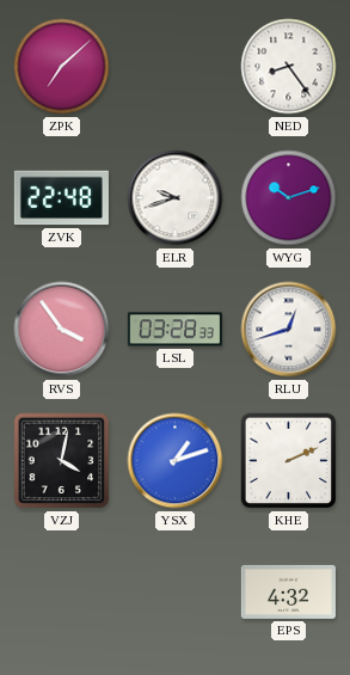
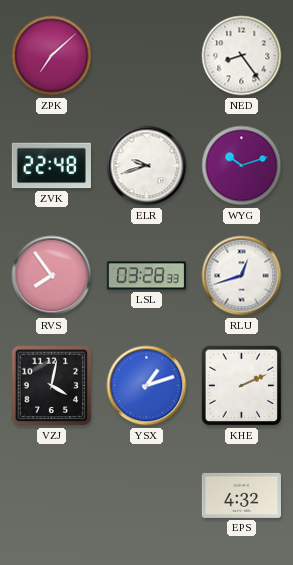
RVS: 3:54 -> 7:54
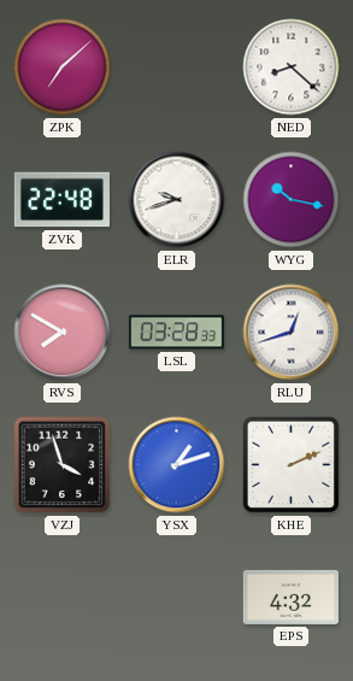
NED: 8:24 -> 8:22
WYG: 10:12 -> 10:17
RVS: 7:54 -> 7:50
VZJ: 4:02 -> 3:57
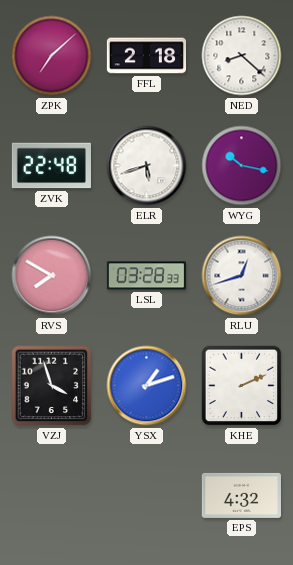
FFL: none -> 2:18
ELR: 9:42 -> 5:42
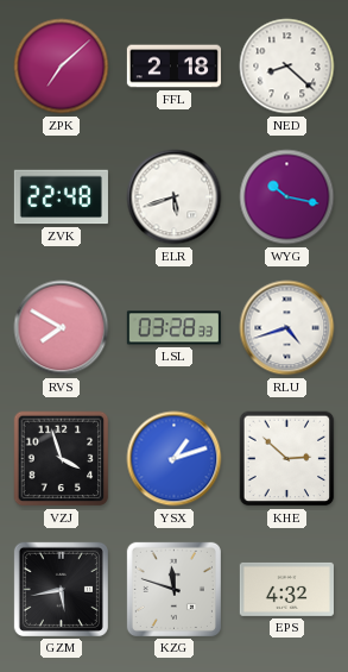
RLU: 12:42 -> 4:42
KHE: 2:11 -> 2:52
GZM: none -> 5:43
KZG: none -> 11:48
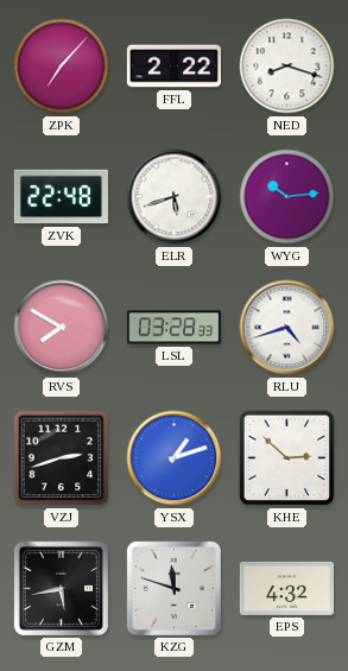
ZPK: 7:08 -> 7:07
FFL: 2:18 -> 2:22
NED: 8:22 -> 8:18
WYG: 10:17 -> 10:14
VZJ: 3:57 -> 2:42
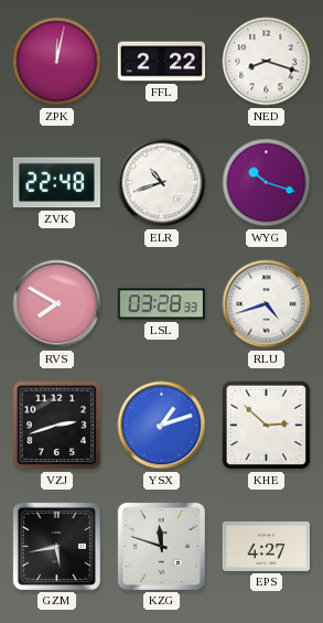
ZPK: 7:07 -> 12:02
ELR: 5:42 -> 10:42
WYG: 10:14 -> 10:18
EPS: 4:32 -> 4:27
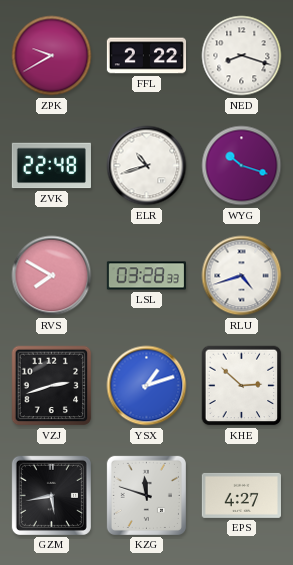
ZPK: 12:02 -> 9:40
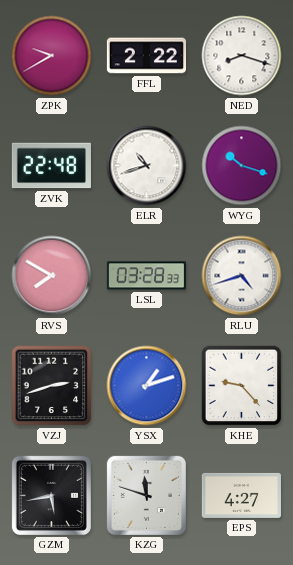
KHE: 2:52 -> 9:23
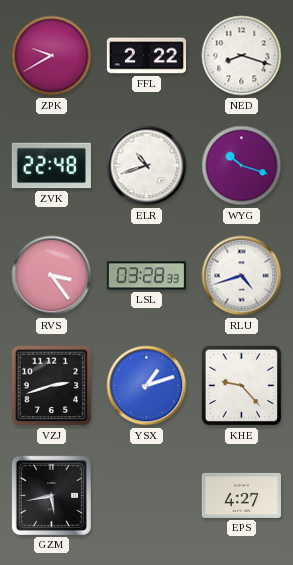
RVS: 7:50 -> 3:24
KZG: 11:48 -> none
